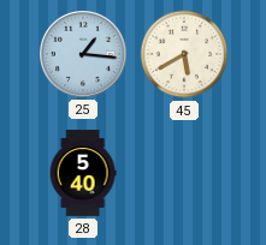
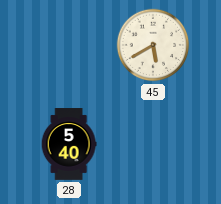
25: 1:16 -> none
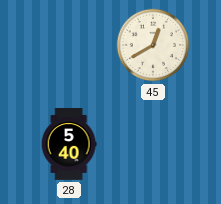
45: 5:40 -> 12:40
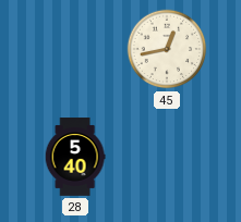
45: 12:40 -> 12:43
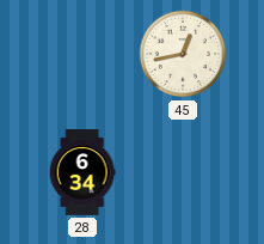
28: 5:40 -> 6:34
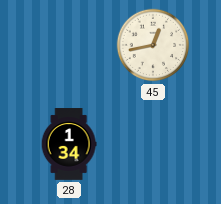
28: 6:34 -> 1:34
